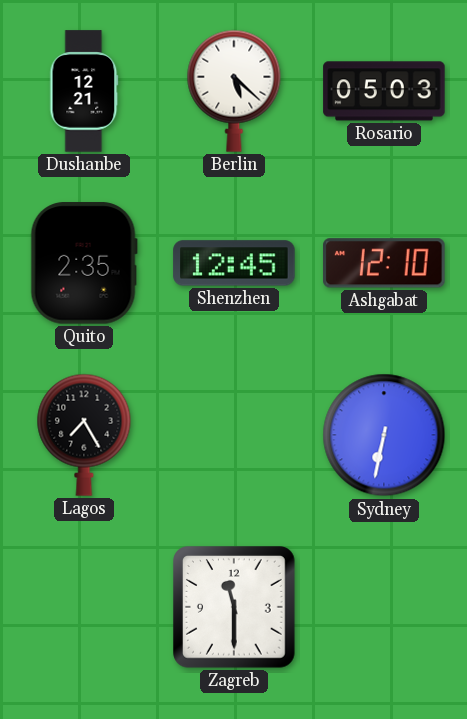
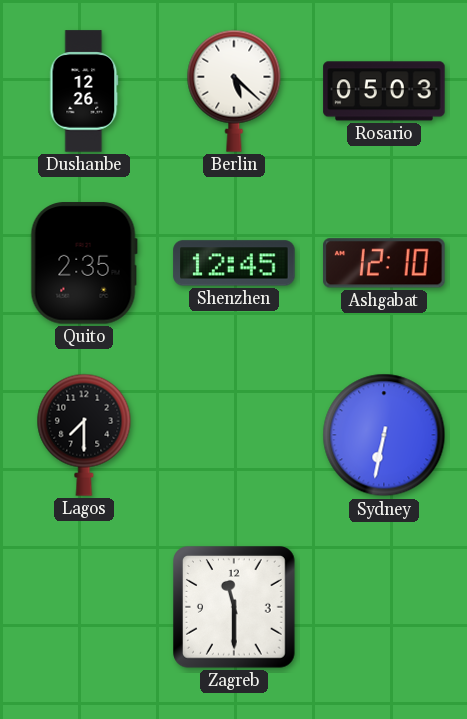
Dushanbe: 12:21 -> 12:26
Lagos: 7:25 -> 7:30
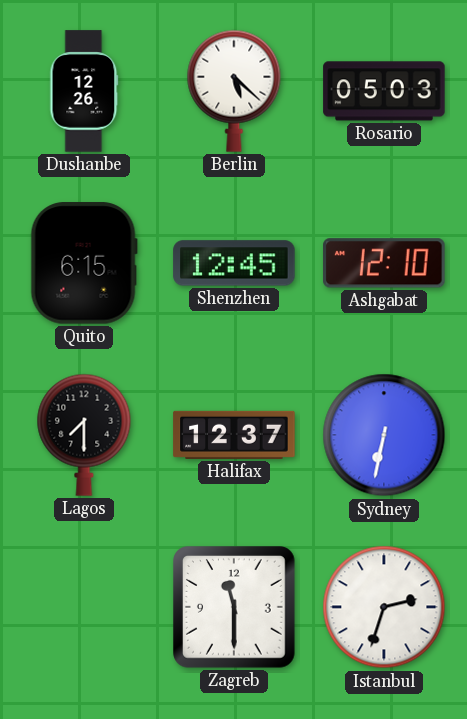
Quito: 2:35 -> 6:15
Halifax: none -> 12:37
Istanbul: none -> 2:33
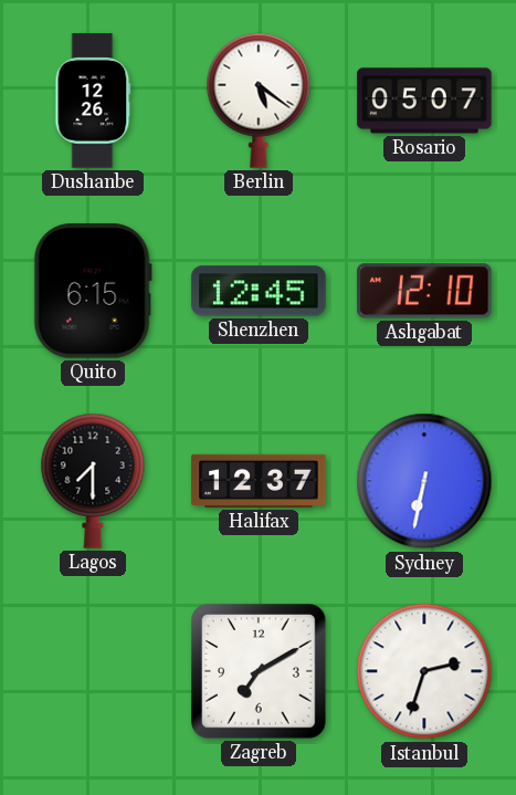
Berlin: 5:22 -> 5:21
Rosario: 05:03 -> 05:07
Zagreb: 11:30 -> 7:10
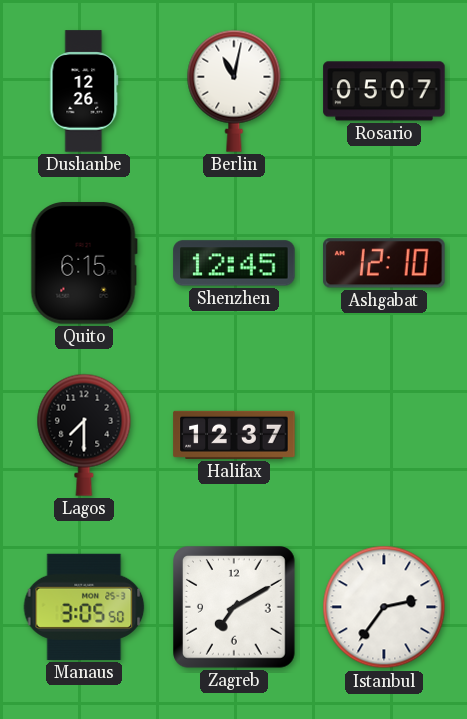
Berlin: 5:21 -> 11:02
Sydney: 6:32 -> none
Manaus: none -> 3:05
Istanbul: 2:33 -> 2:36
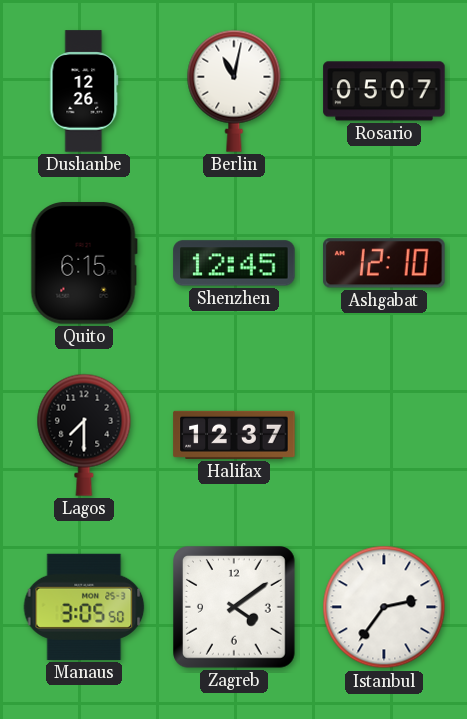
Zagreb: 7:10 -> 4:09
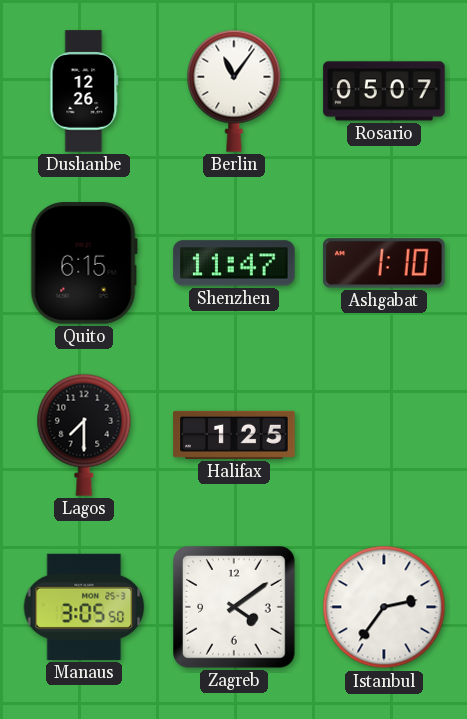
Berlin: 11:02 -> 11:06
Shenzhen: 12:45 -> 11:47
Ashgabat: 12:10 -> 1:10
Halifax: 12:37 -> 1:25
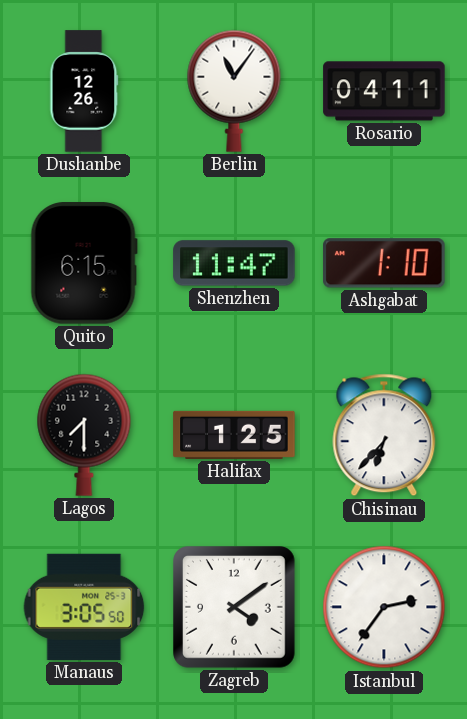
Rosario: 05:07 -> 04:11
Chisinau: none -> 6:37
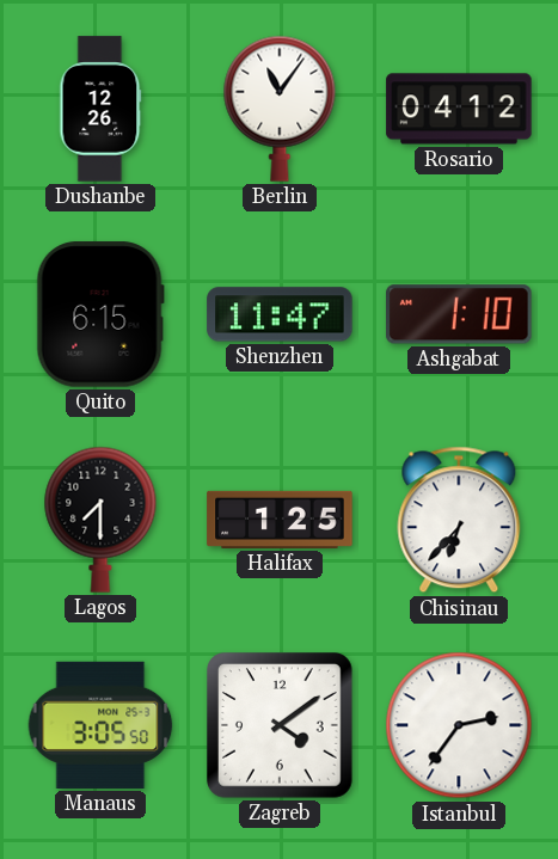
Rosario: 04:11 -> 04:12
